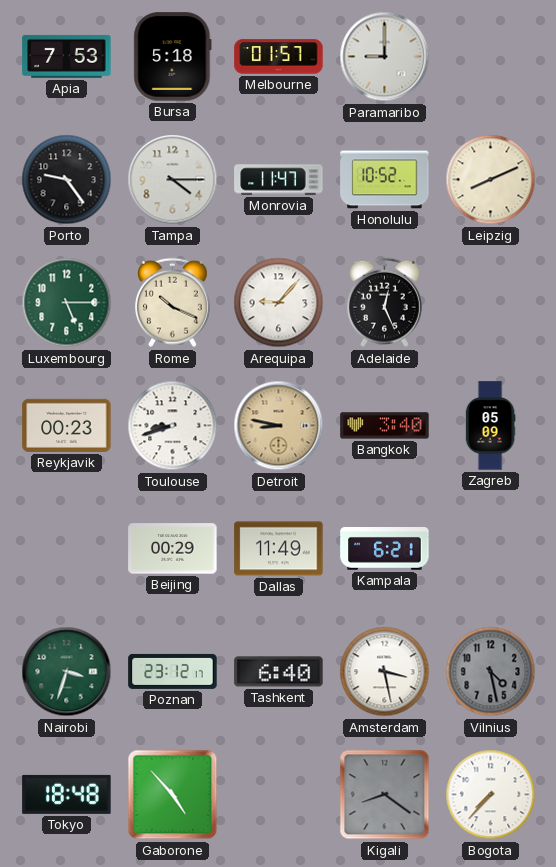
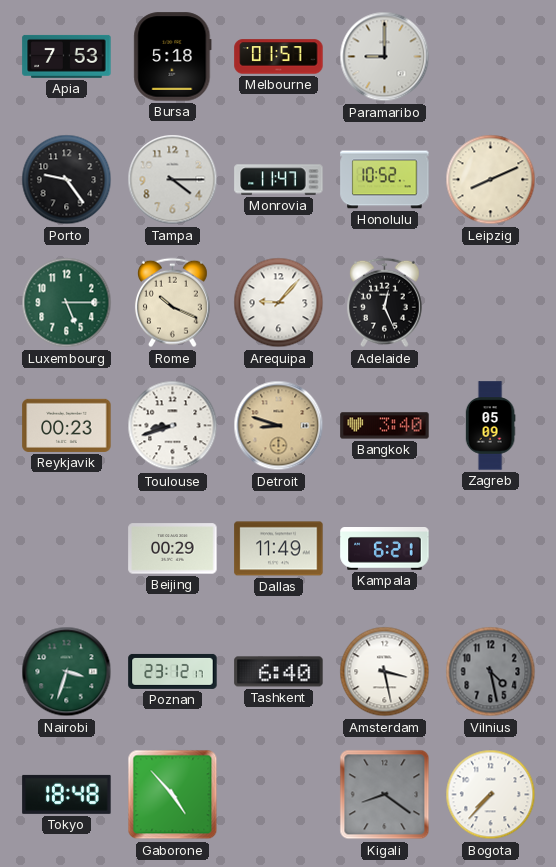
Detroit: 8:47 -> 8:48
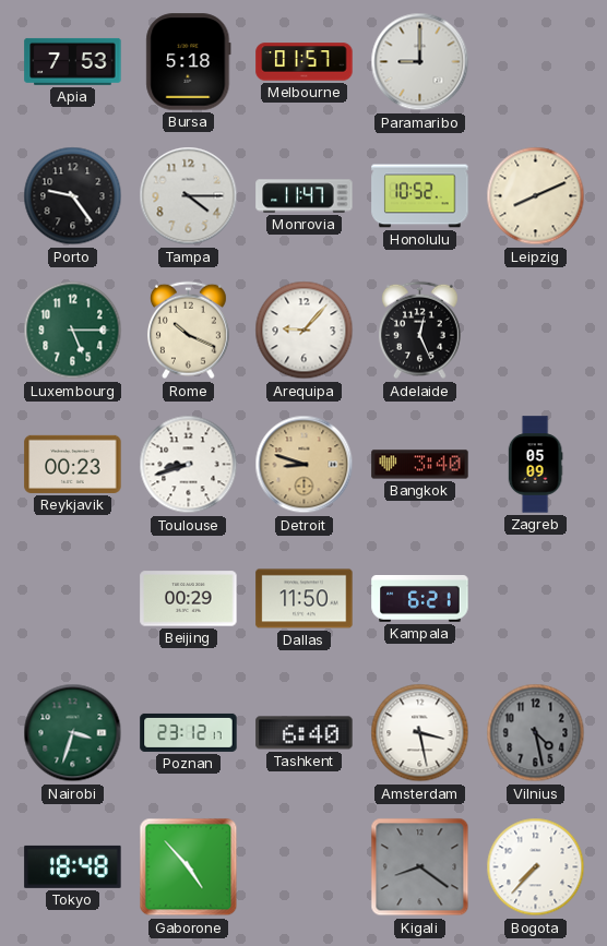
Dallas: 11:49 -> 11:50
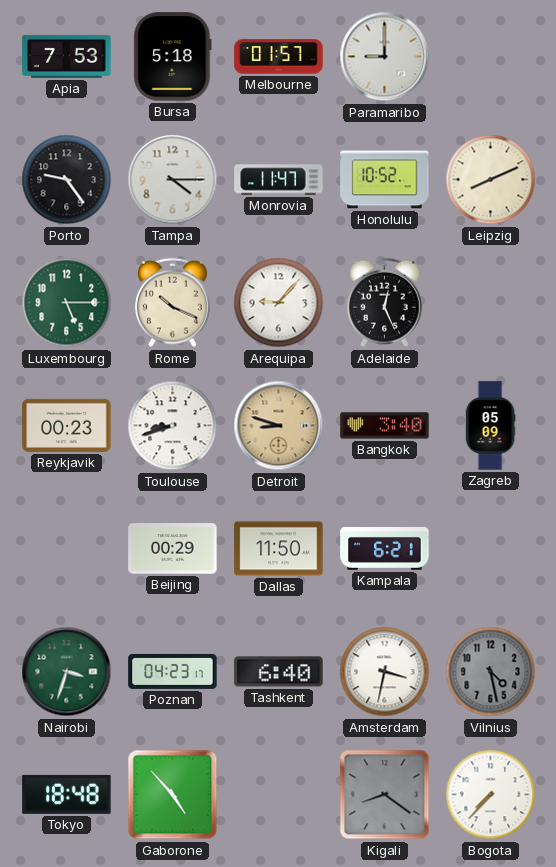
Poznan: 23:12 -> 04:23
Amsterdam: 3:28 -> 3:32
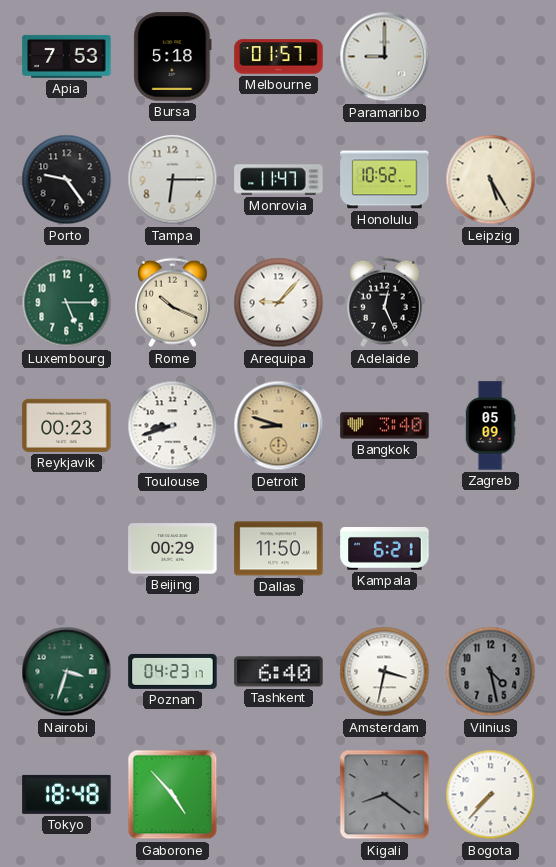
Tampa: 4:15 -> 6:15
Leipzig: 8:11 -> 5:25
